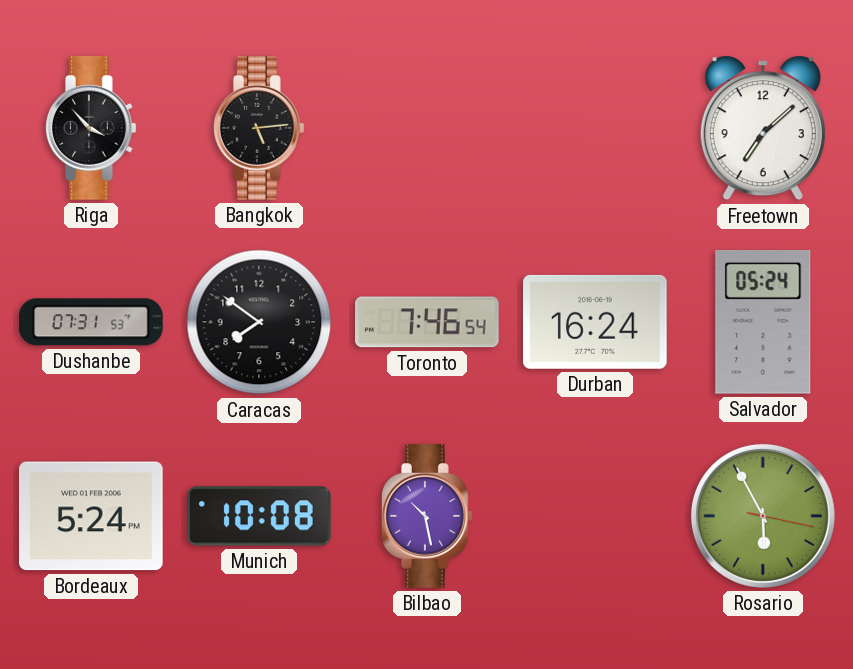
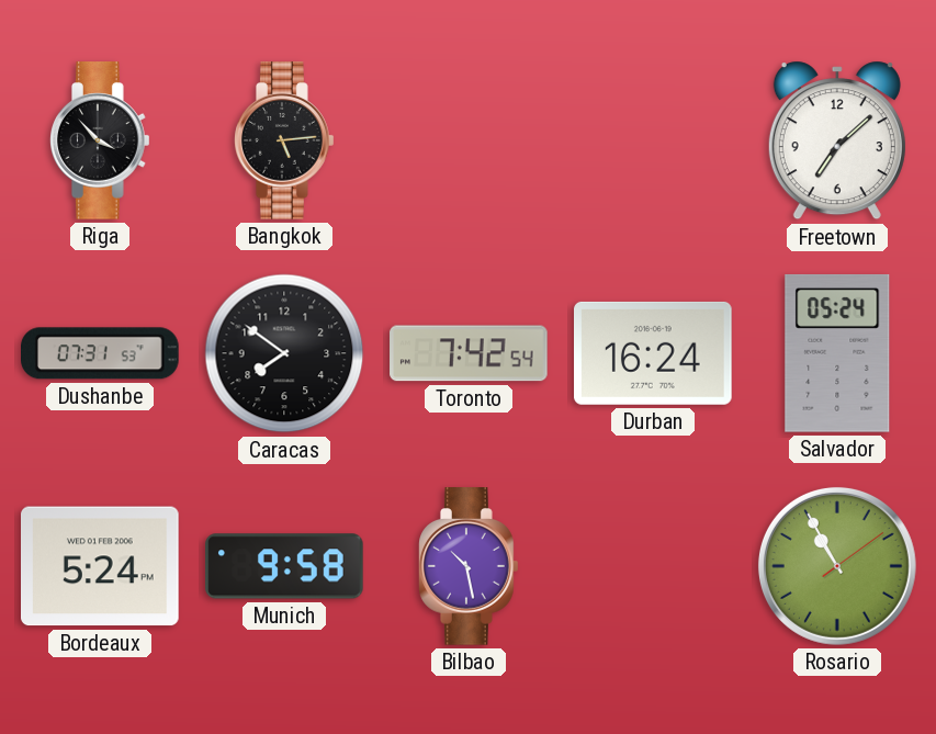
Toronto: 7:46 -> 7:42
Munich: 10:08 -> 9:58
Rosario: 5:55 -> 10:55
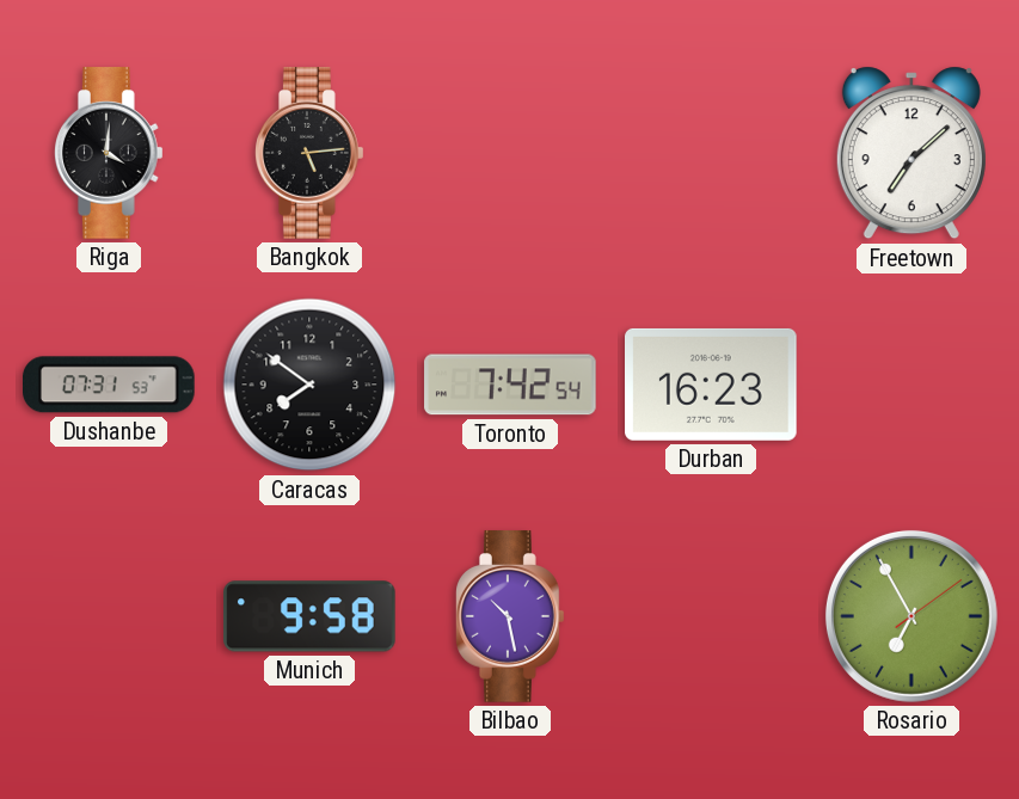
Riga: 3:53 -> 4:01
Durban: 16:24 -> 16:23
Salvador: 05:24 -> none
Bordeaux: 5:24 -> none
Rosario: 10:55 -> 6:55
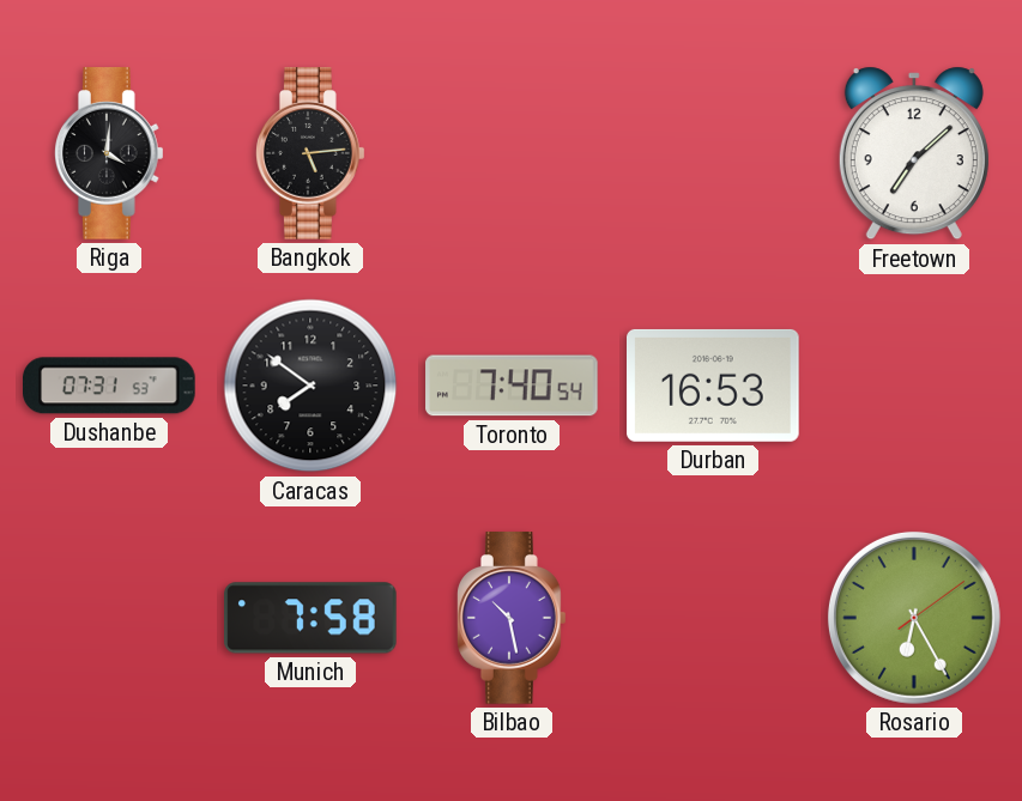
Toronto: 7:42 -> 7:40
Durban: 16:23 -> 16:53
Munich: 9:58 -> 7:58
Rosario: 6:55 -> 6:25
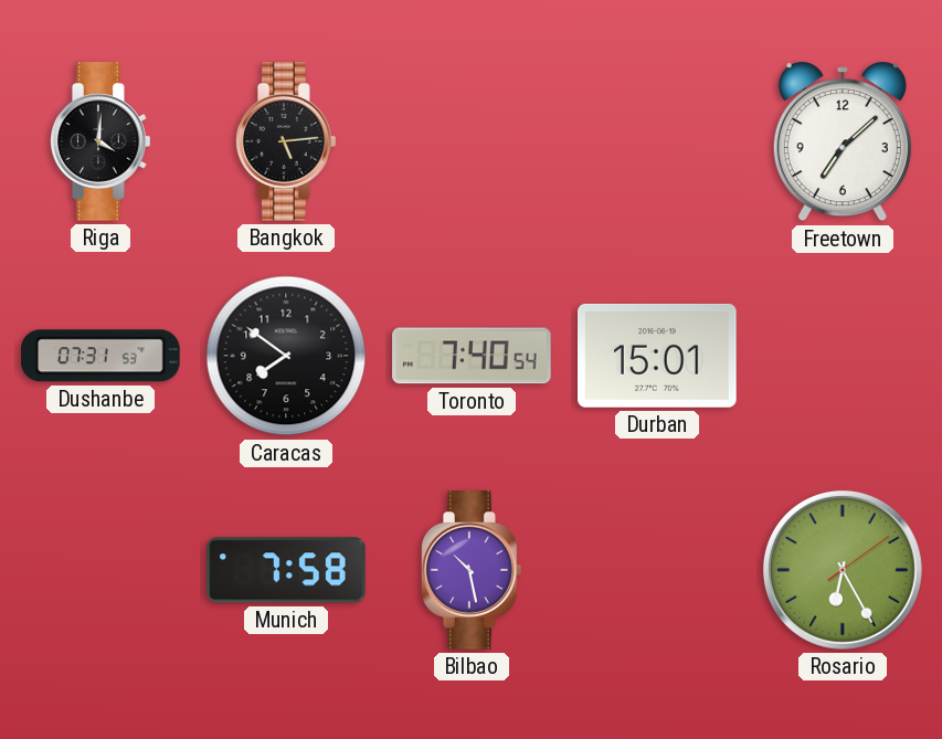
Durban: 16:53 -> 15:01
